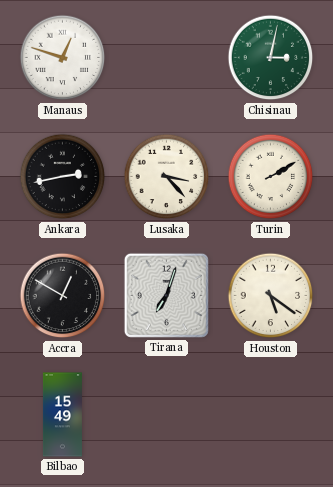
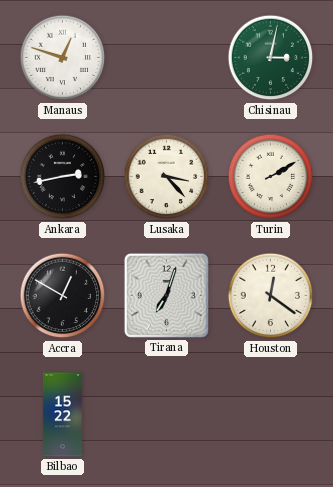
Houston: 5:21 -> 12:21
Bilbao: 15:49 -> 15:22
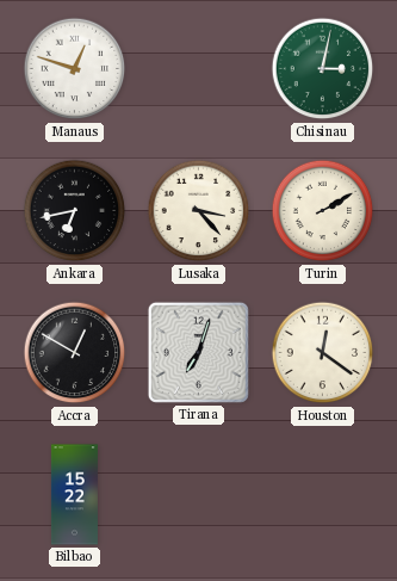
Ankara: 2:43 -> 6:43
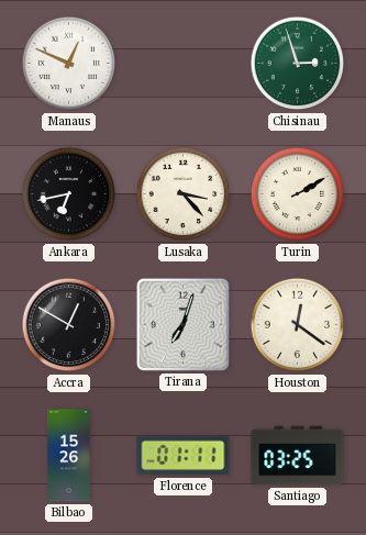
Manaus: 12:48 -> 12:49
Chisinau: 3:02 -> 2:57
Bilbao: 15:22 -> 15:26
Florence: none -> 01:11
Santiago: none -> 03:25
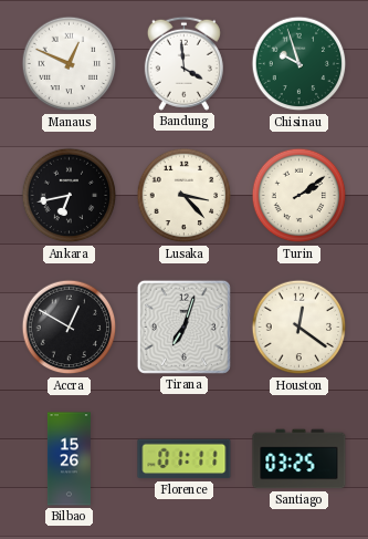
Bandung: none -> 3:59
Chisinau: 2:57 -> 9:57
Turin: 2:10 -> 2:09
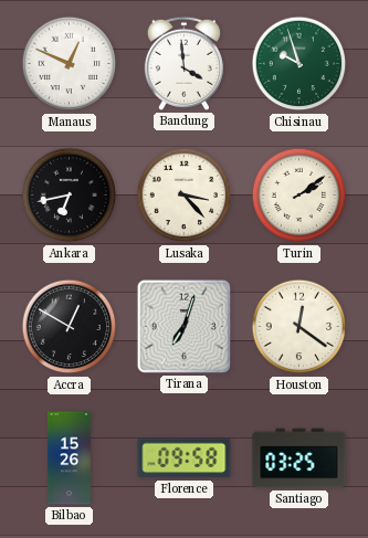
Florence: 01:11 -> 09:58
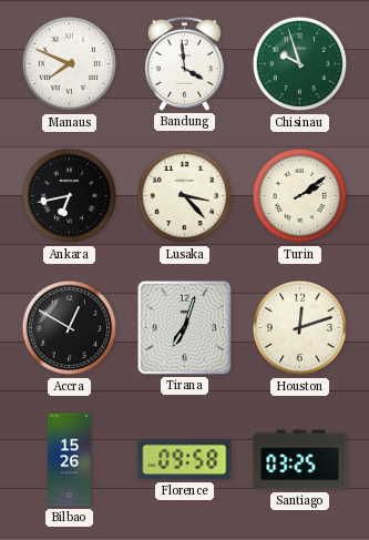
Manaus: 12:49 -> 7:49
Houston: 12:21 -> 12:12
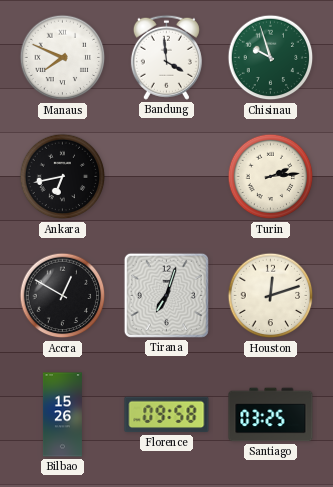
Lusaka: 3:23 -> none
Turin: 2:09 -> 2:14
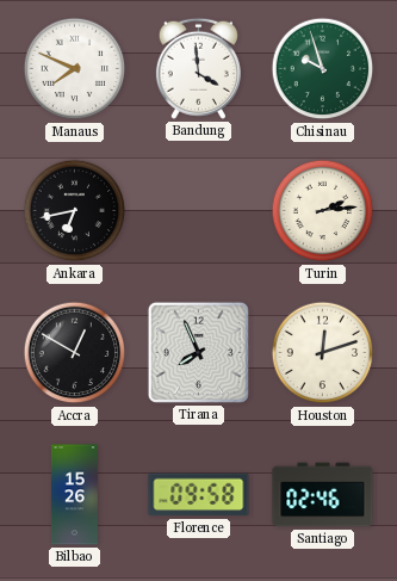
Tirana: 7:03 -> 7:56
Santiago: 03:25 -> 02:46
